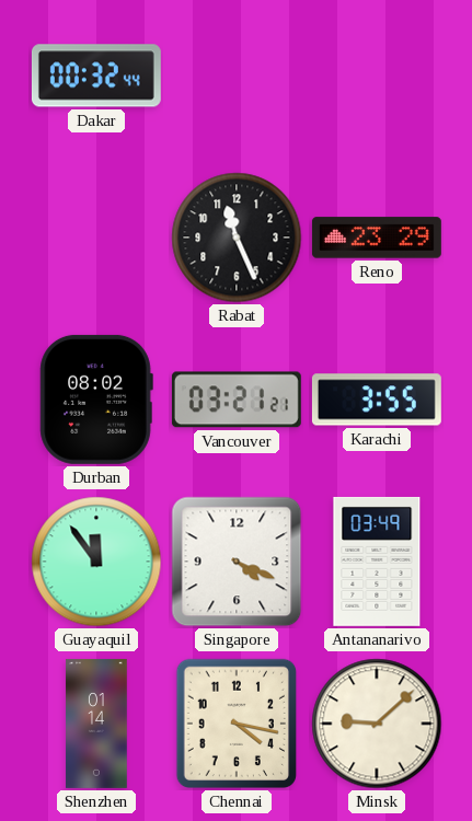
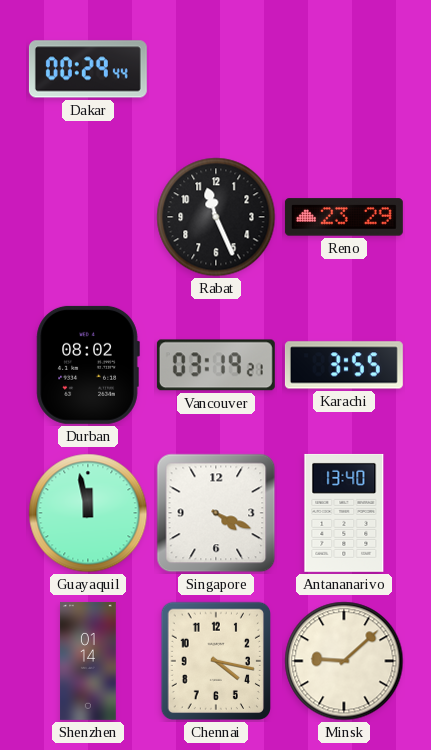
Dakar: 00:32 -> 00:29
Vancouver: 03:21 -> 03:19
Guayaquil: 11:54 -> 11:58
Antananarivo: 03:49 -> 13:40
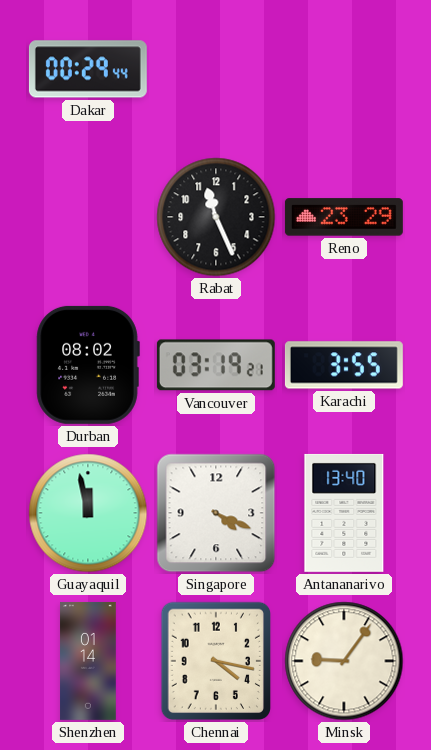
Minsk: 9:08 -> 9:06
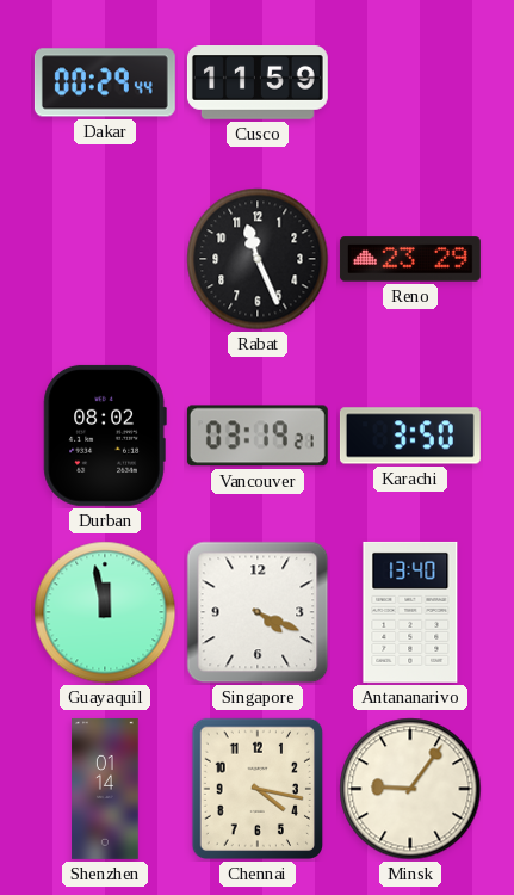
Cusco: none -> 11:59
Karachi: 3:55 -> 3:50
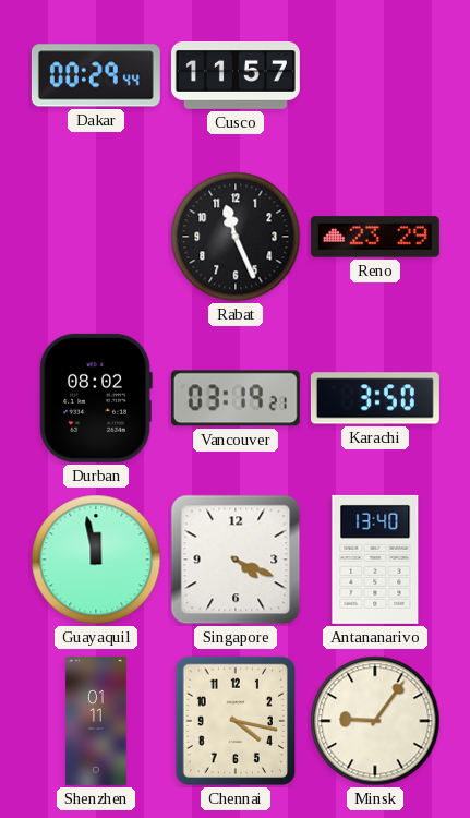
Cusco: 11:59 -> 11:57
Shenzhen: 01:14 -> 01:11
